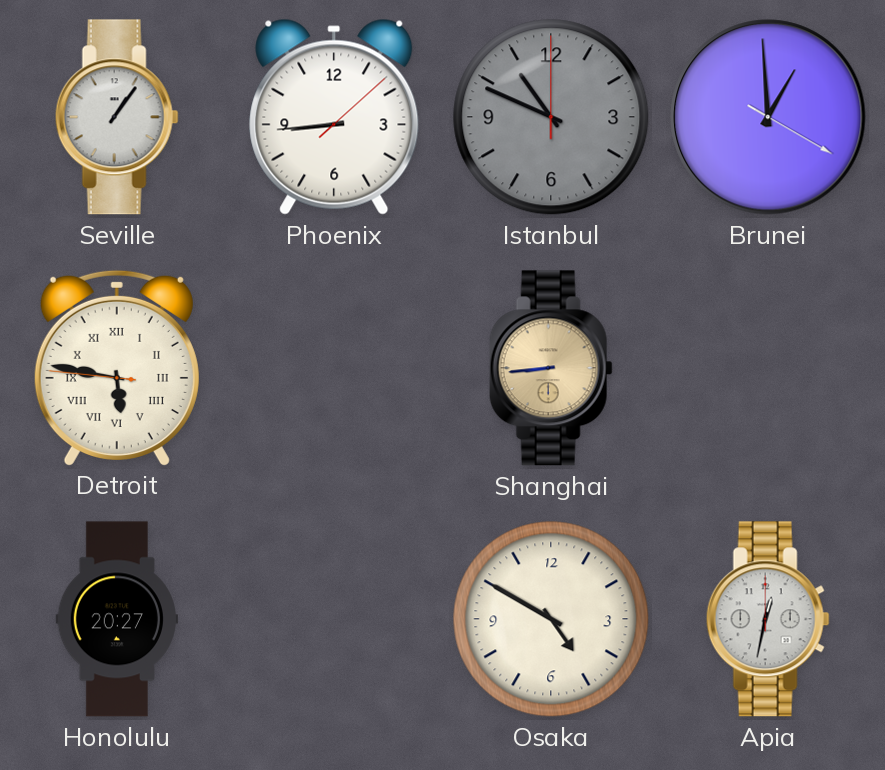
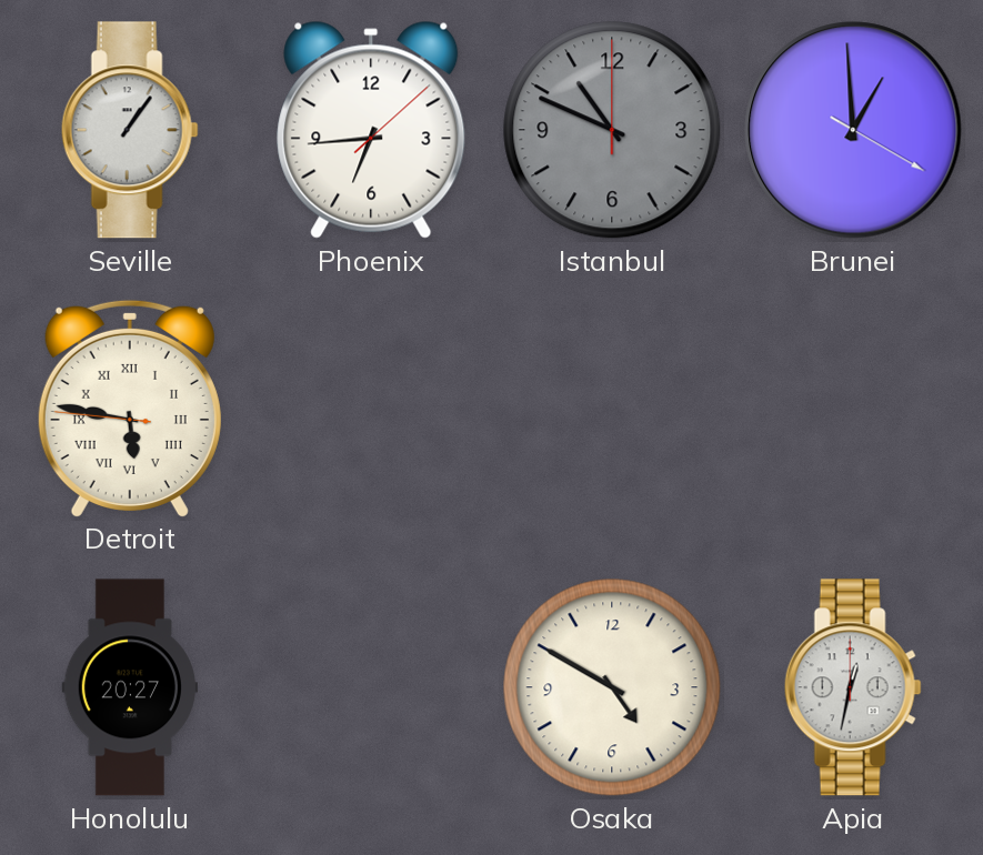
Phoenix: 8:44 -> 6:44
Shanghai: 8:44 -> none
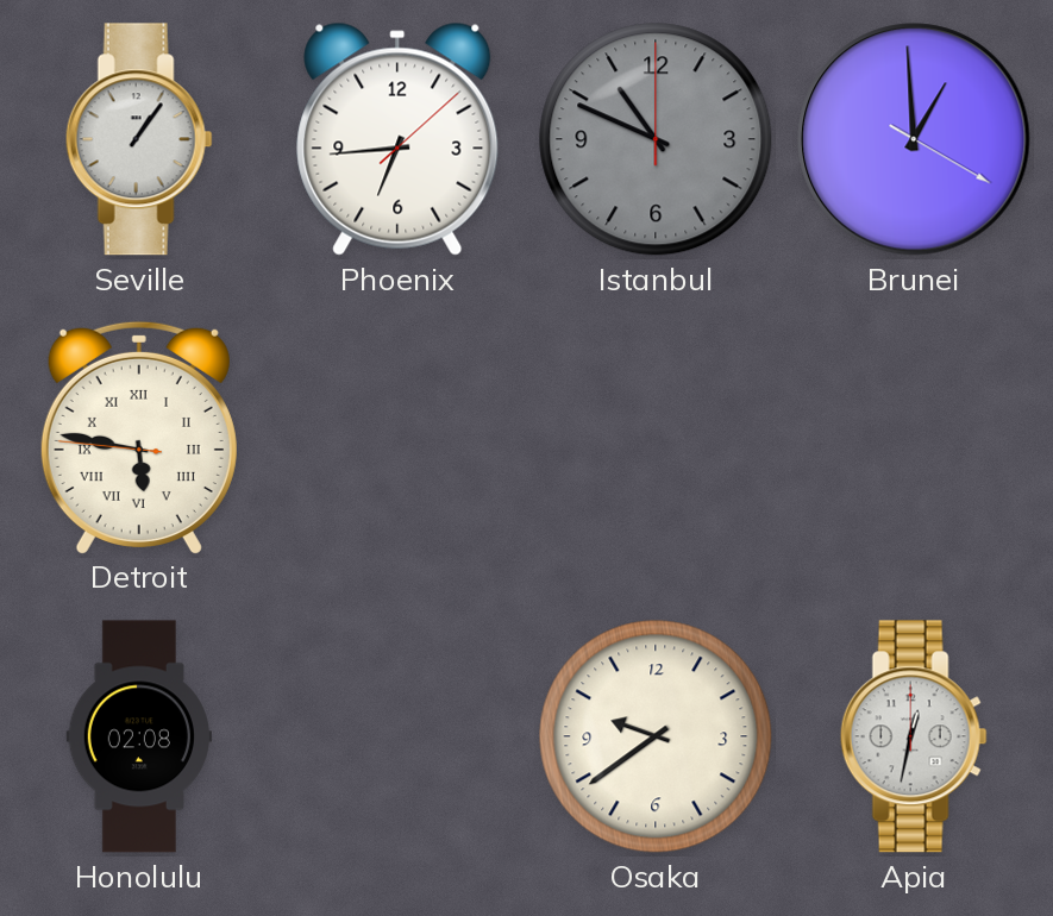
Honolulu: 20:27 -> 02:08
Osaka: 4:50 -> 9:39
